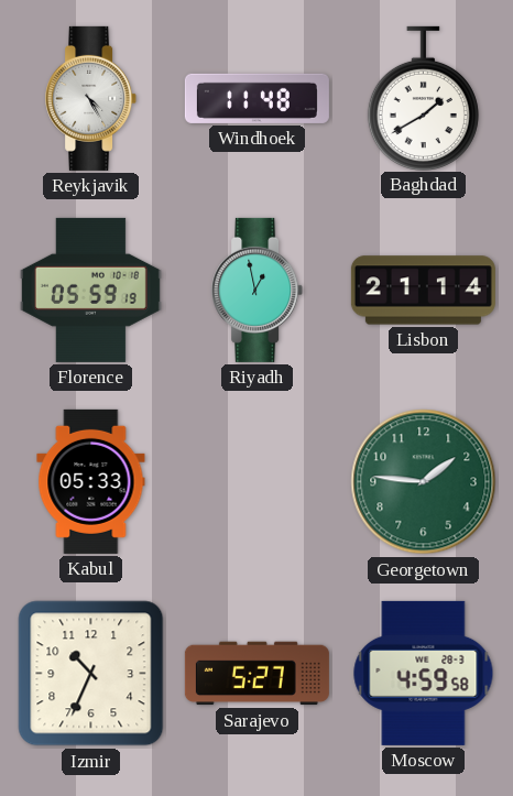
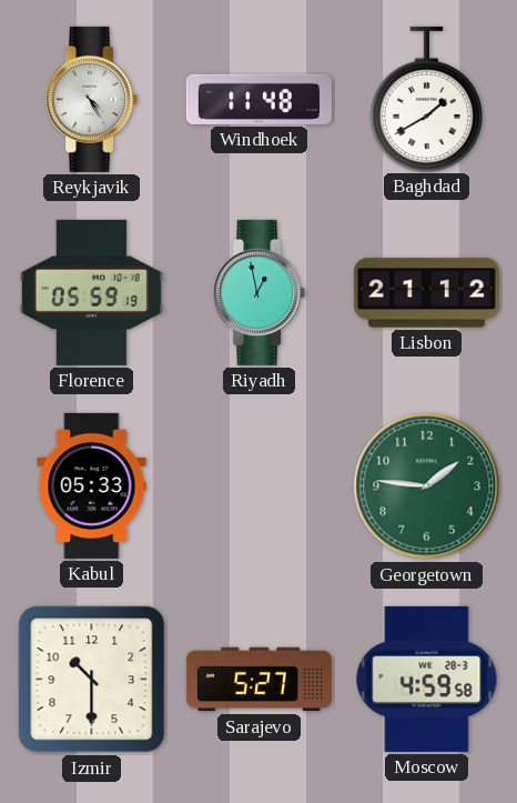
Lisbon: 21:14 -> 21:12
Izmir: 10:34 -> 10:30
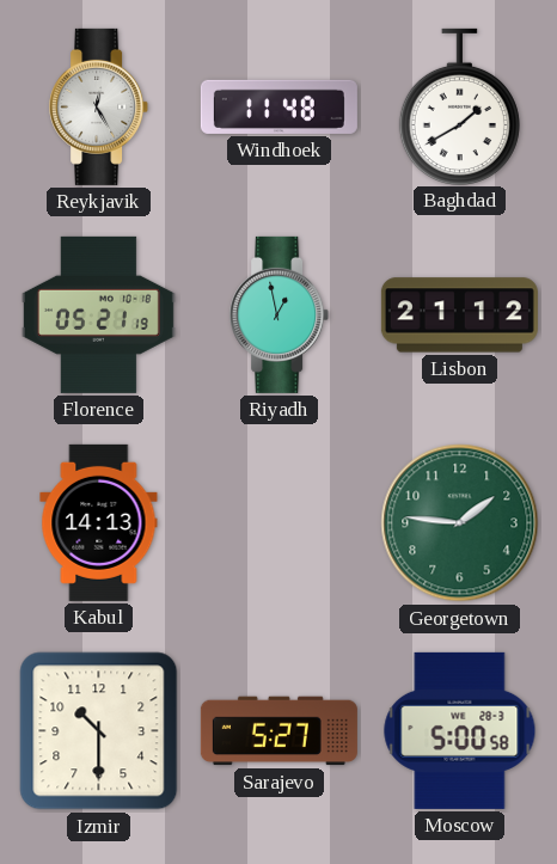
Reykjavik: 4:25 -> 12:25
Florence: 05:59 -> 05:21
Kabul: 05:33 -> 14:13
Moscow: 4:59 -> 5:00
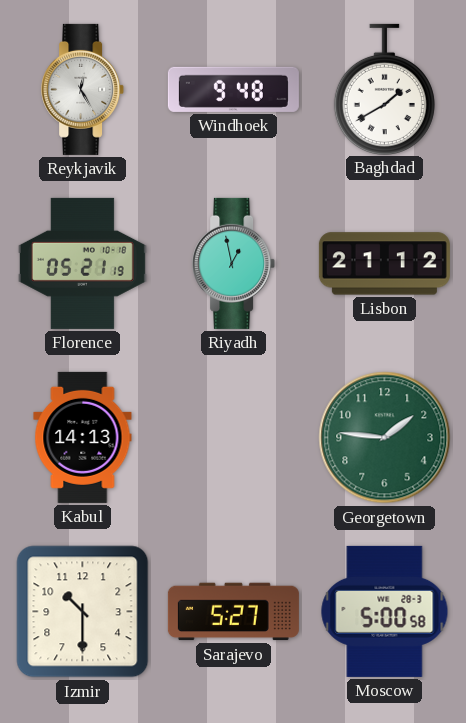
Windhoek: 11:48 -> 9:48
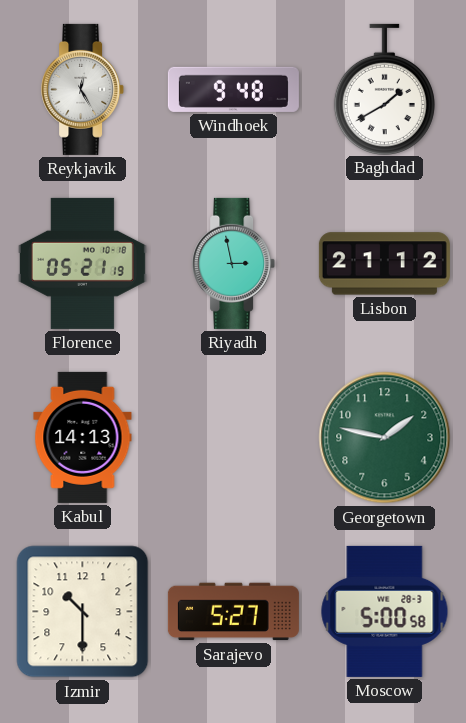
Riyadh: 12:58 -> 2:58
Georgetown: 1:46 -> 1:47
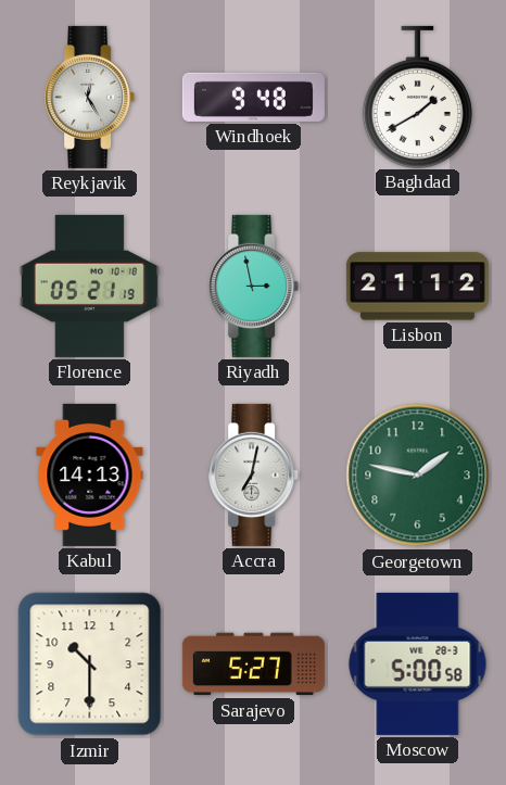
Accra: none -> 7:02
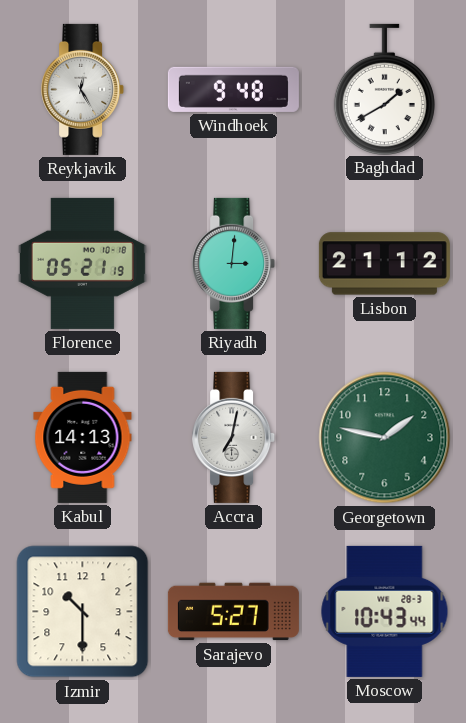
Riyadh: 2:58 -> 3:01
Moscow: 5:00 -> 10:43
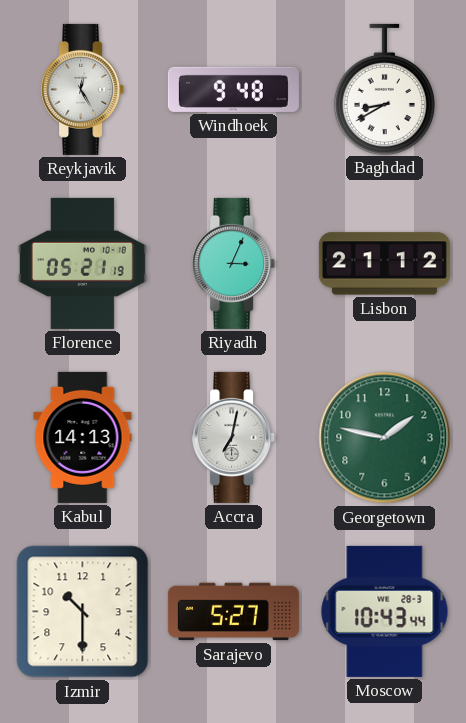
Baghdad: 1:40 -> 8:40
Riyadh: 3:01 -> 3:04
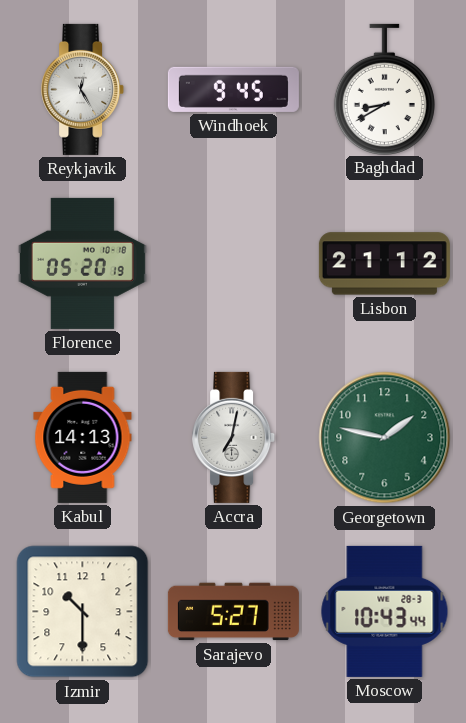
Windhoek: 9:48 -> 9:45
Florence: 05:21 -> 05:20
Riyadh: 3:04 -> none
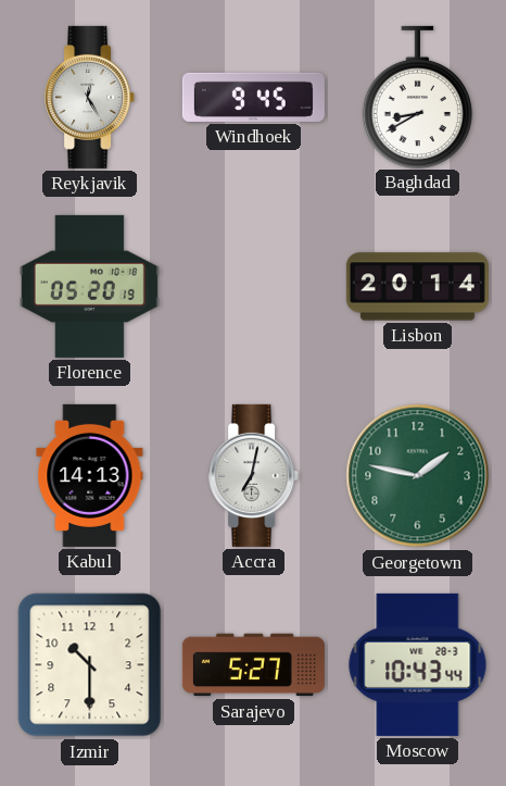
Lisbon: 21:12 -> 20:14
